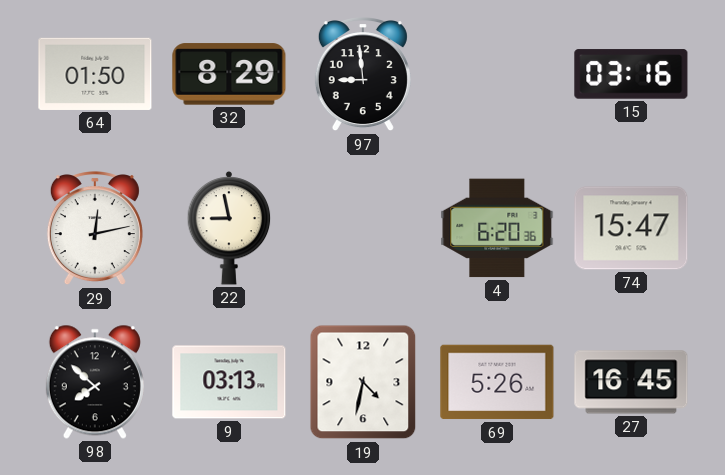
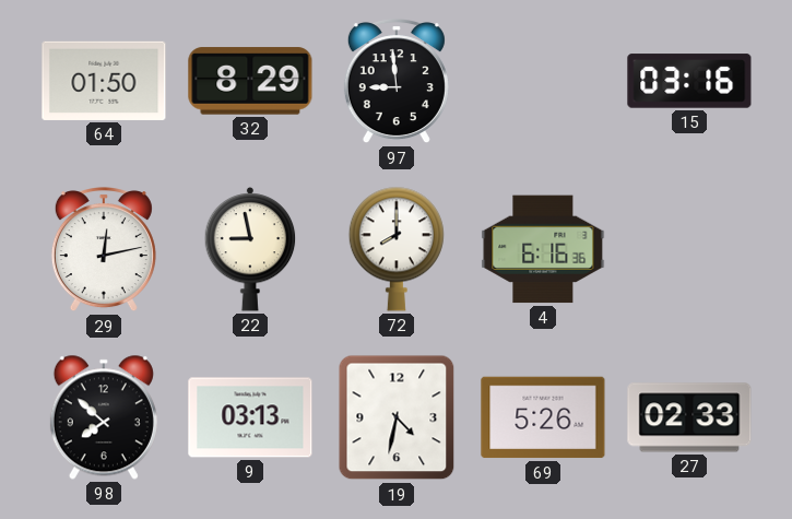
72: none -> 8:00
4: 6:20 -> 6:16
74: 15:47 -> none
27: 16:45 -> 02:33
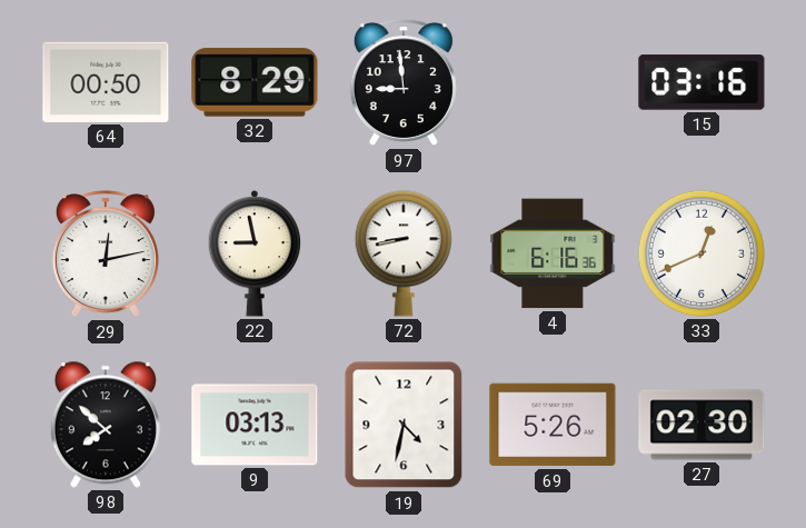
64: 01:50 -> 00:50
72: 8:00 -> 8:43
33: none -> 12:41
27: 02:33 -> 02:30
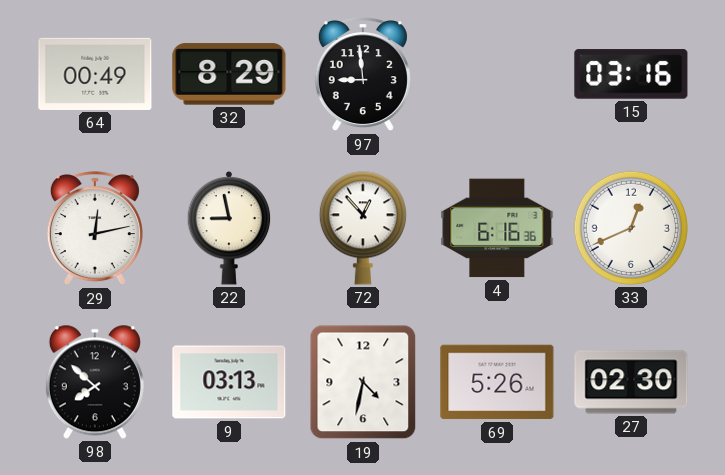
64: 00:50 -> 00:49
72: 8:43 -> 12:53
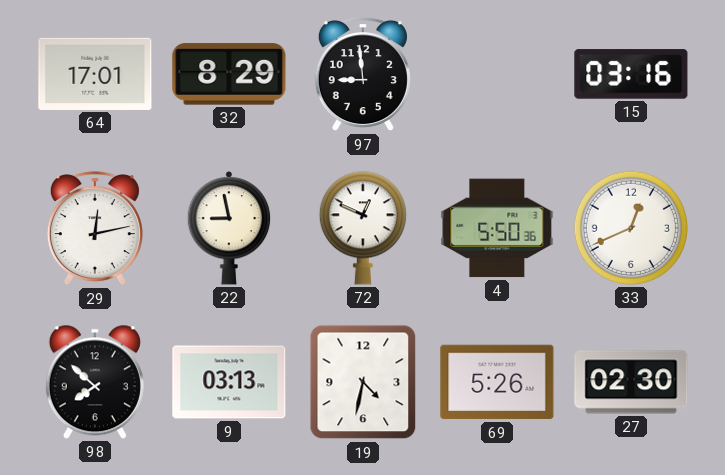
64: 00:49 -> 17:01
72: 12:53 -> 12:49
4: 6:16 -> 5:50
